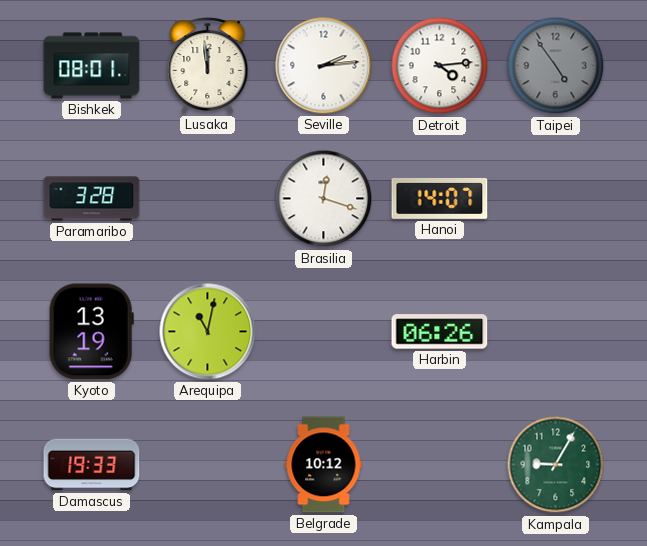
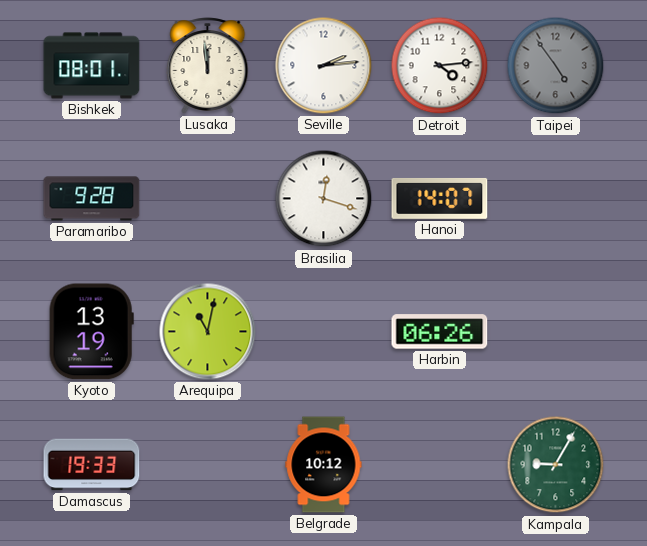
Paramaribo: 3:28 -> 9:28
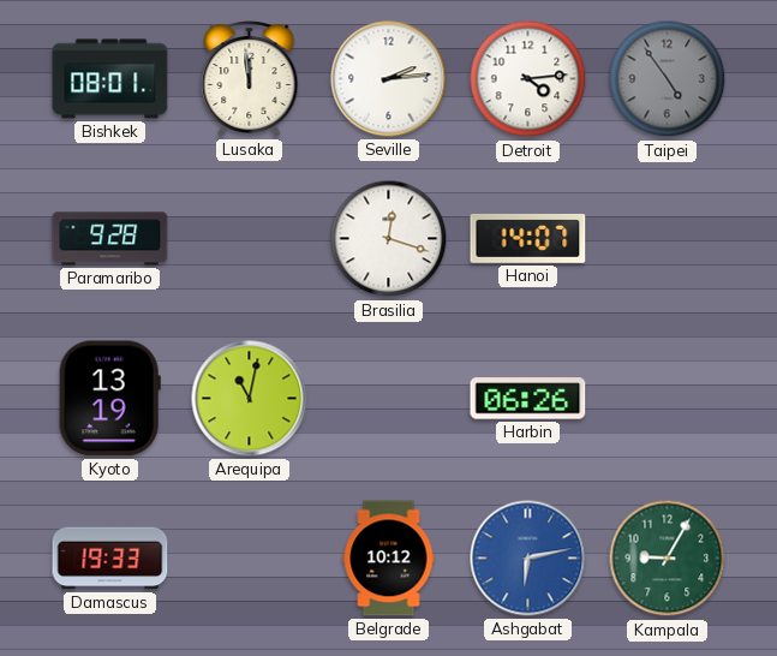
Ashgabat: none -> 6:13
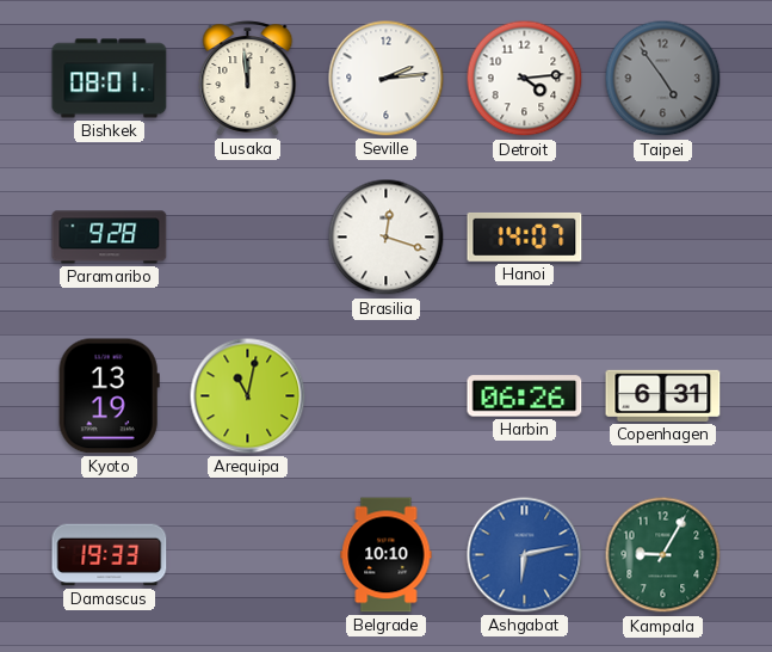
Copenhagen: none -> 6:31
Belgrade: 10:12 -> 10:10
